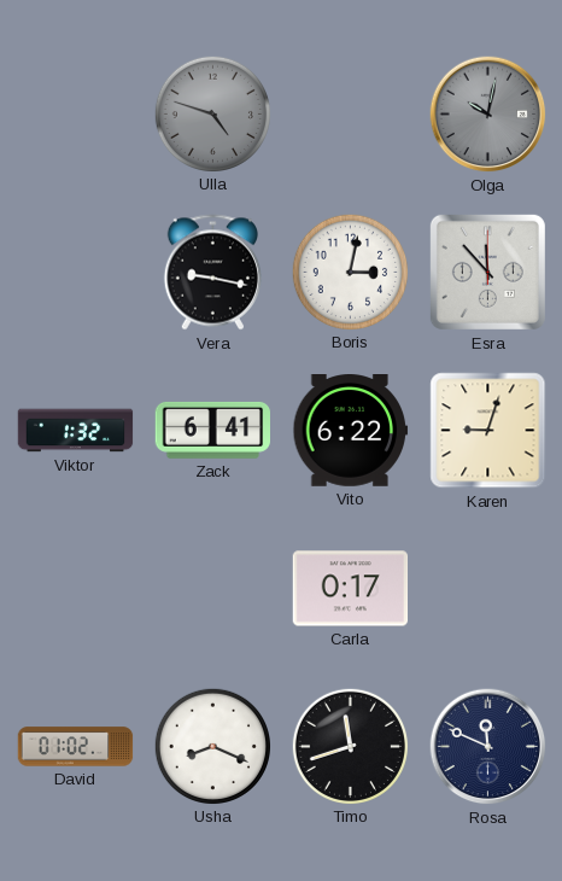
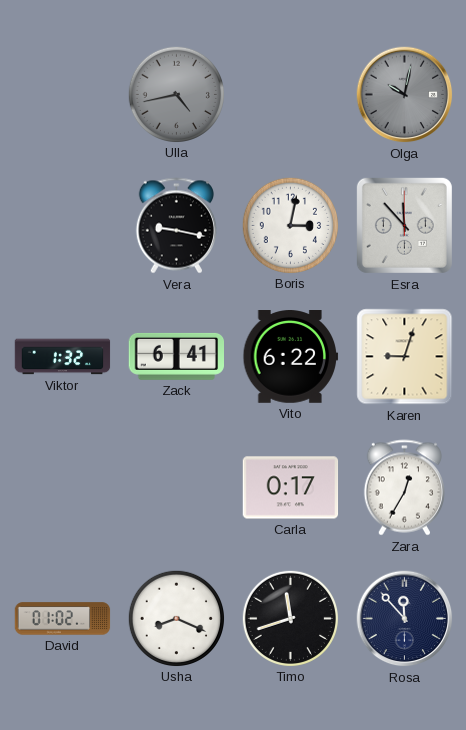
Ulla: 4:48 -> 4:43
Zara: none -> 12:35
Rosa: 11:49 -> 11:53
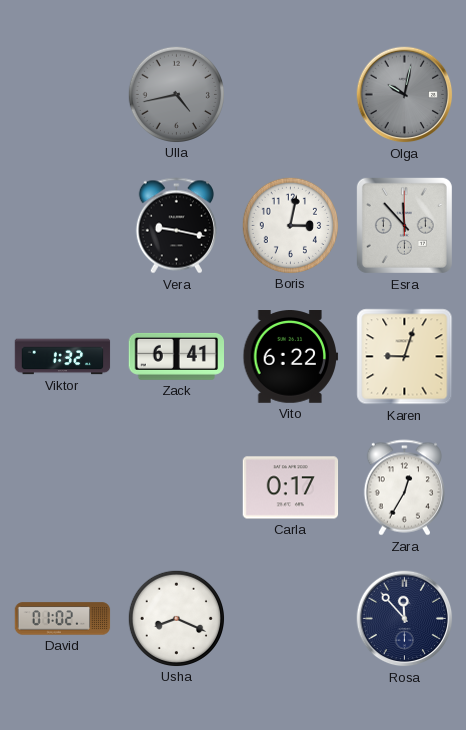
Timo: 11:42 -> none
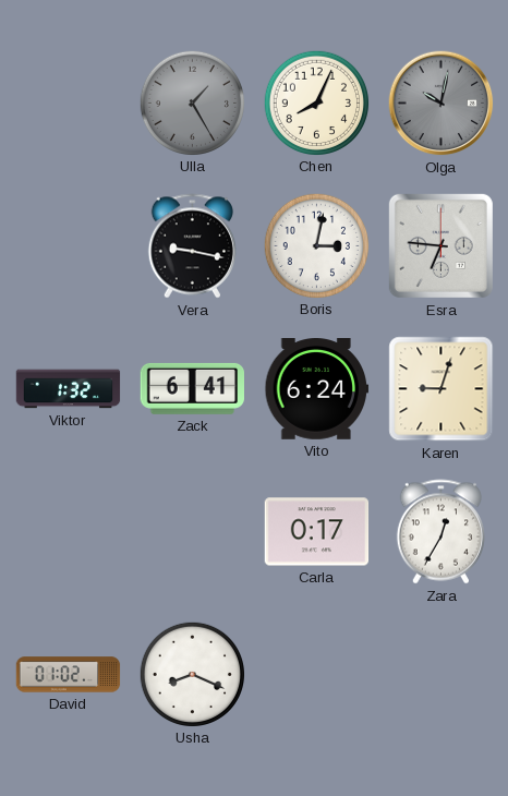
Ulla: 4:43 -> 1:25
Chen: none -> 8:04
Esra: 11:53 -> 6:46
Vito: 6:22 -> 6:24
Rosa: 11:53 -> none
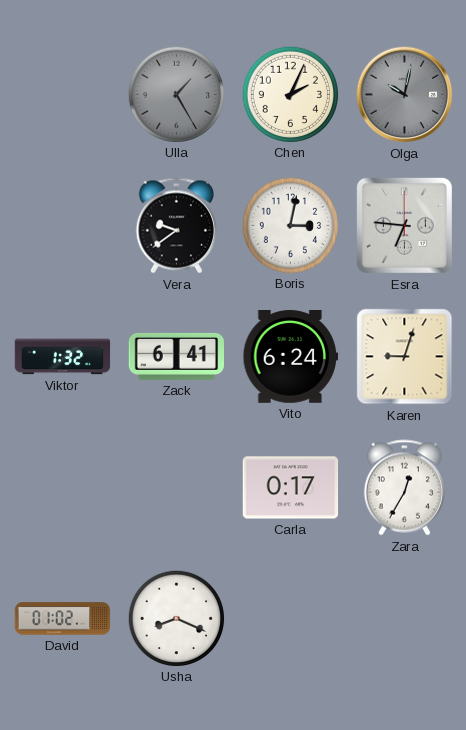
Chen: 8:04 -> 2:04
Vera: 9:17 -> 9:39
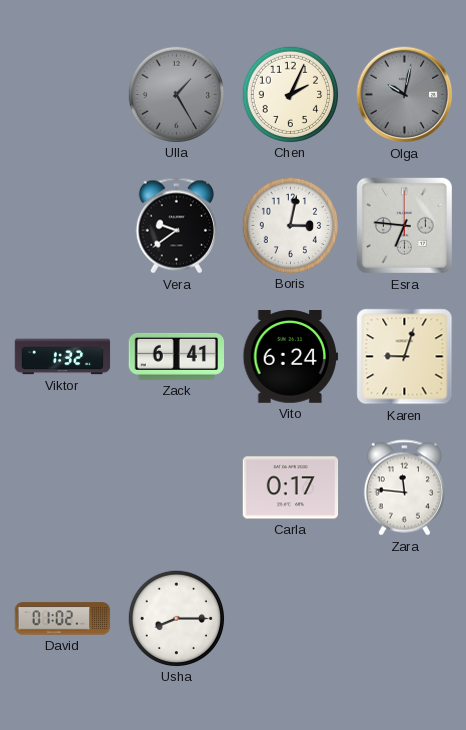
Zara: 12:35 -> 11:46
Usha: 8:19 -> 8:15
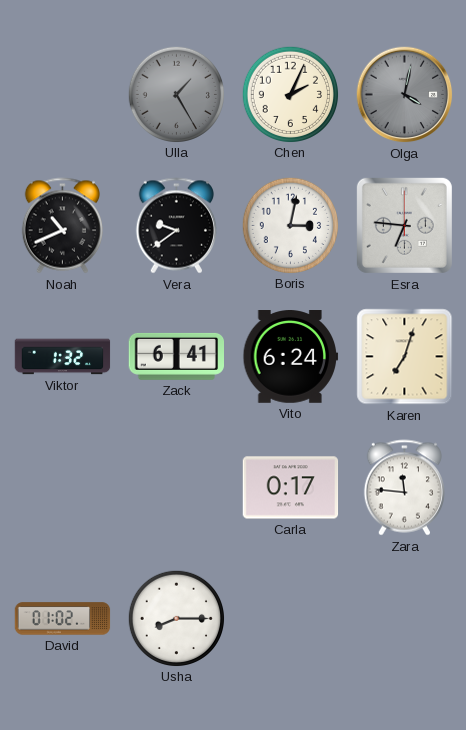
Olga: 10:02 -> 4:02
Noah: none -> 10:41
Karen: 9:03 -> 7:03
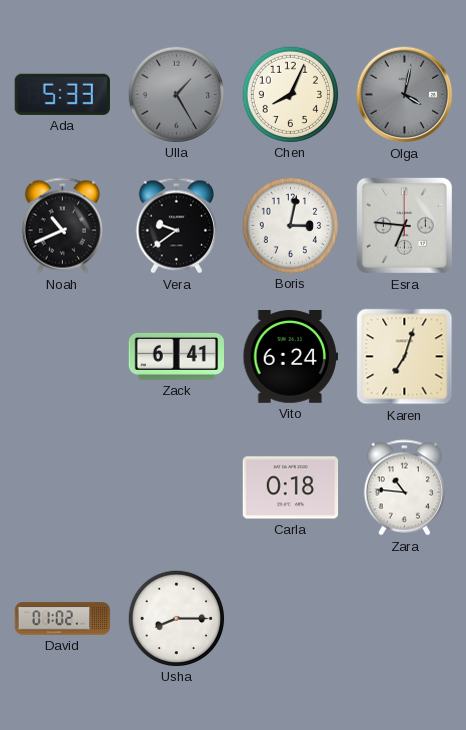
Ada: none -> 5:33
Chen: 2:04 -> 8:04
Viktor: 1:32 -> none
Carla: 0:17 -> 0:18
Zara: 11:46 -> 10:46
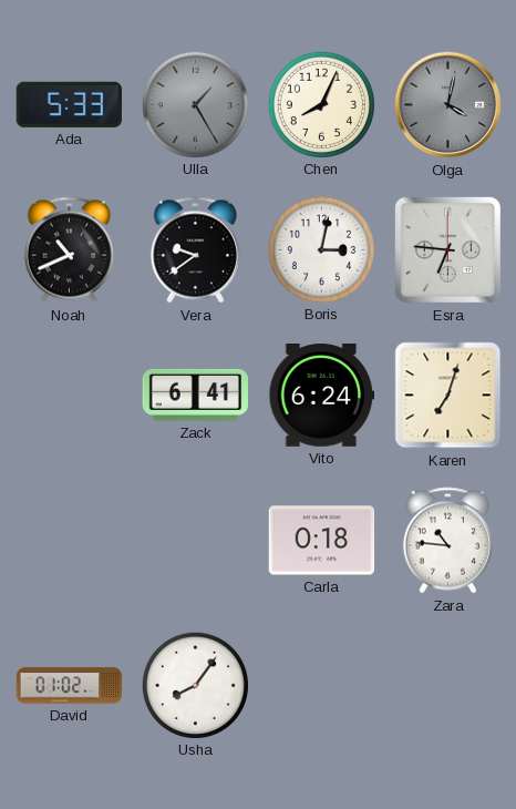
Usha: 8:15 -> 8:06
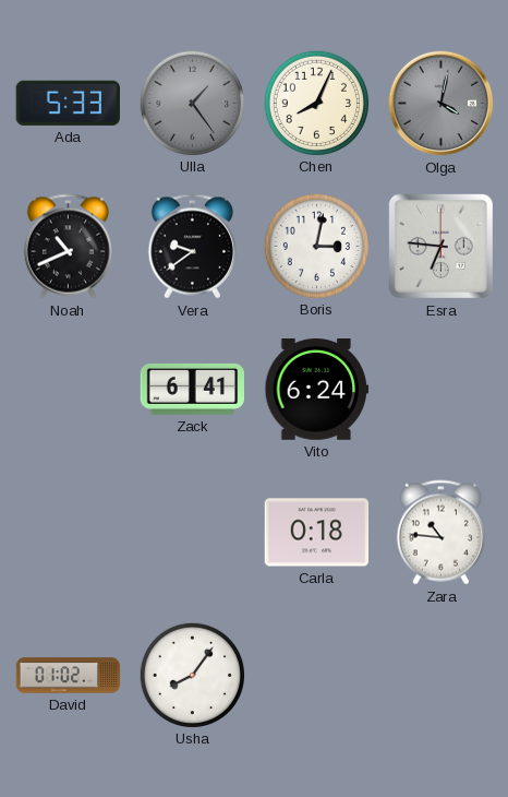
Ulla: 1:25 -> 1:24
Karen: 7:03 -> none
